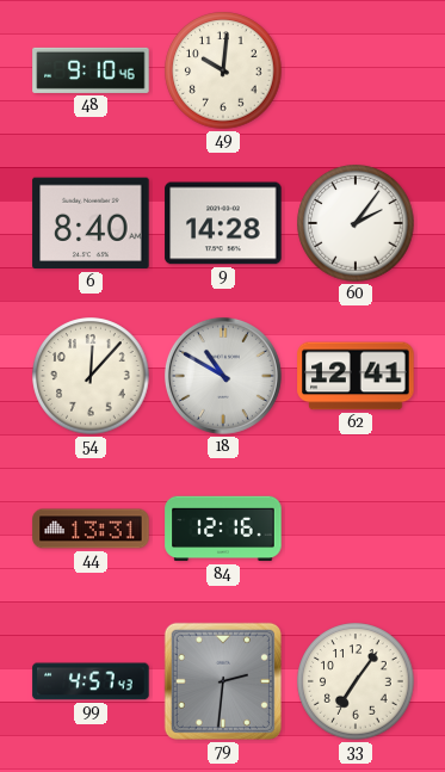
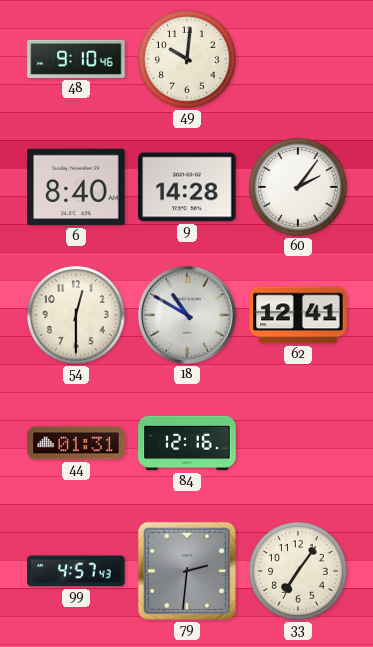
54: 12:07 -> 12:30
44: 13:31 -> 01:31
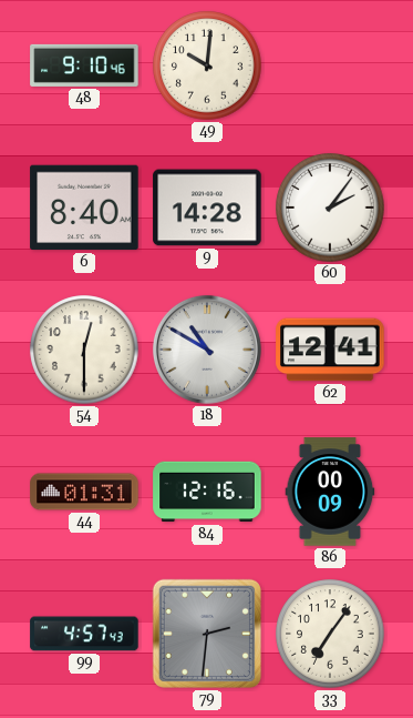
86: none -> 00:09
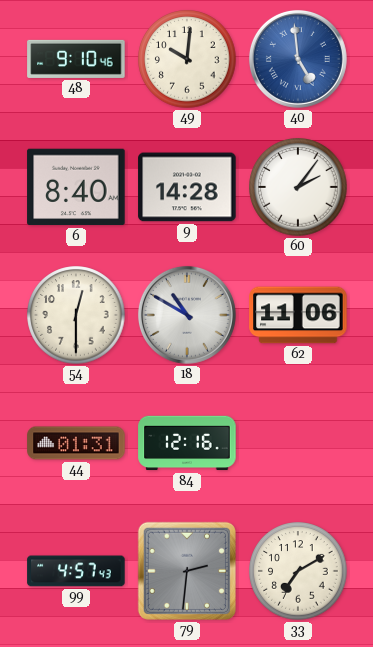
40: none -> 4:59
62: 12:41 -> 11:06
86: 00:09 -> none
33: 7:06 -> 7:10
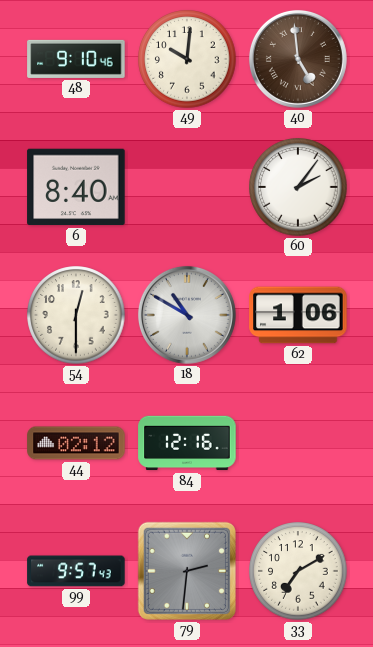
40 dial: blue -> brown
9: 14:28 -> none
62: 11:06 -> 1:06
44: 01:31 -> 02:12
99: 4:57 -> 9:57
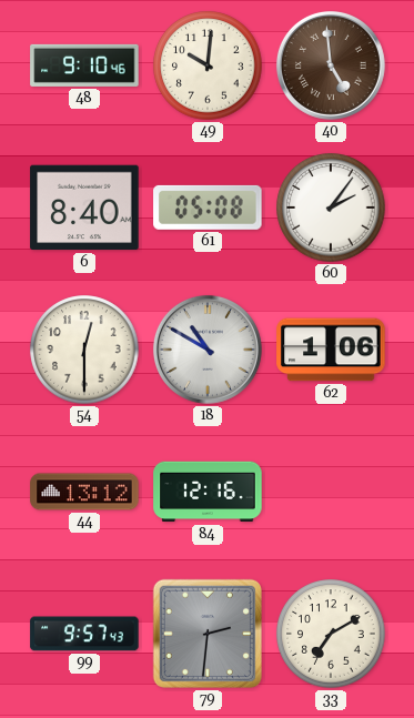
61: none -> 05:08
44: 02:12 -> 13:12
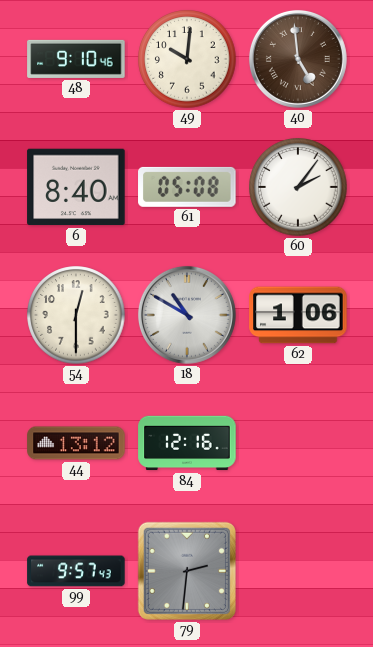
33: 7:10 -> none
